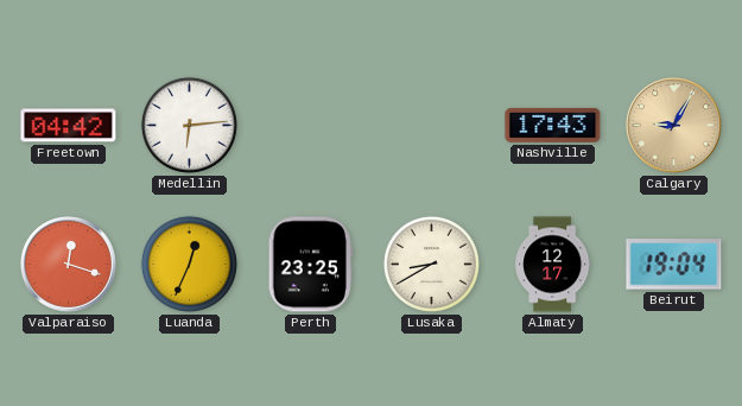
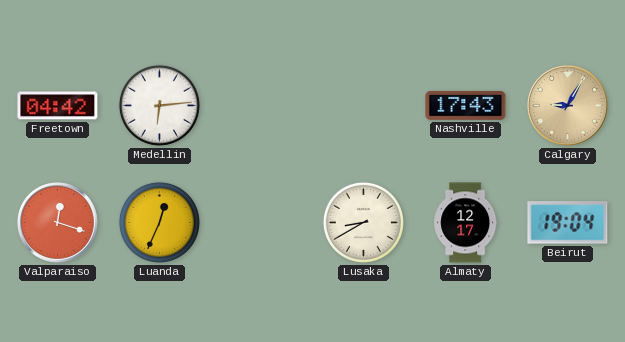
Perth: 23:25 -> none
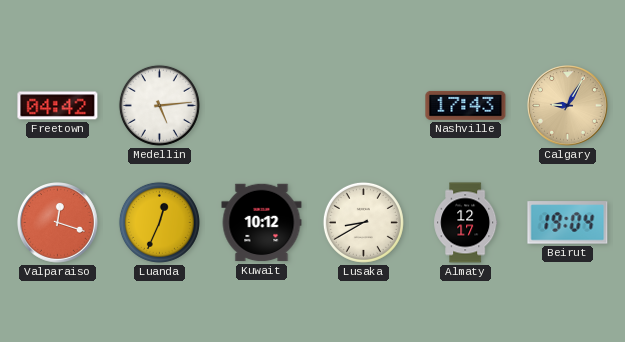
Medellin: 6:14 -> 5:14
Kuwait: none -> 10:12
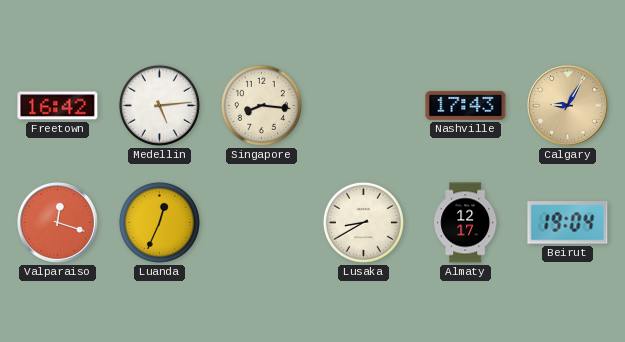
Freetown: 04:42 -> 16:42
Singapore: none -> 8:16
Kuwait: 10:12 -> none
